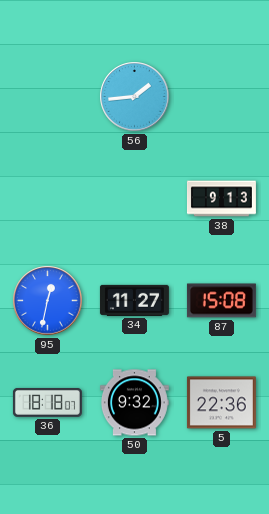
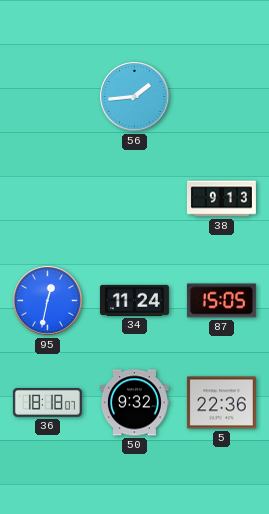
34: 11:27 -> 11:24
87: 15:08 -> 15:05
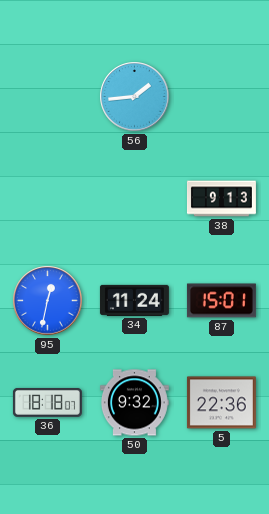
87: 15:05 -> 15:01
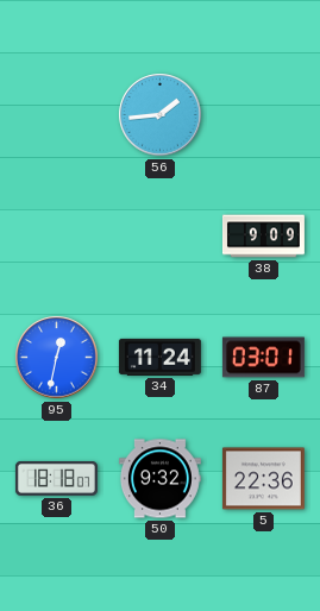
38: 9:13 -> 9:09
87: 15:01 -> 03:01
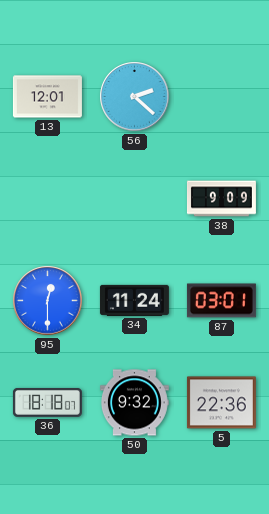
13: none -> 12:01
56: 1:44 -> 2:22
95: 12:32 -> 12:30
